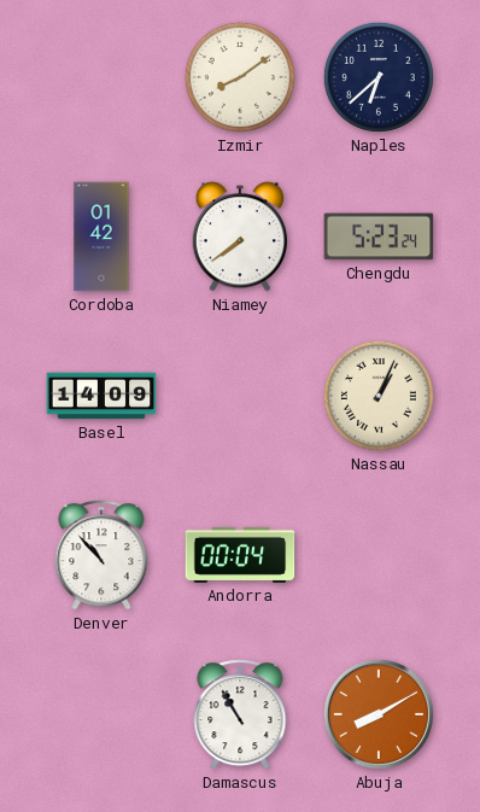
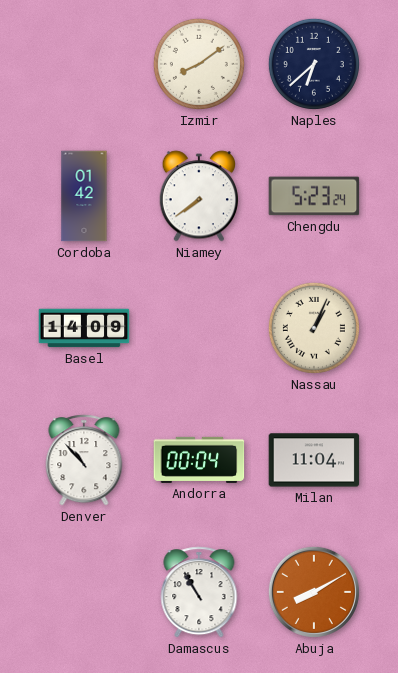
Milan: none -> 11:04
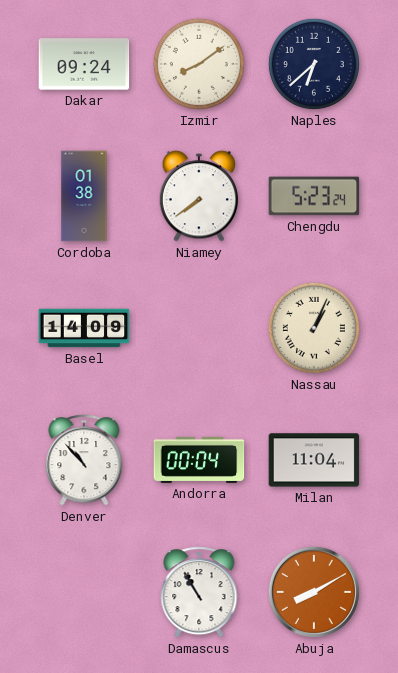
Dakar: none -> 09:24
Cordoba: 01:42 -> 01:38
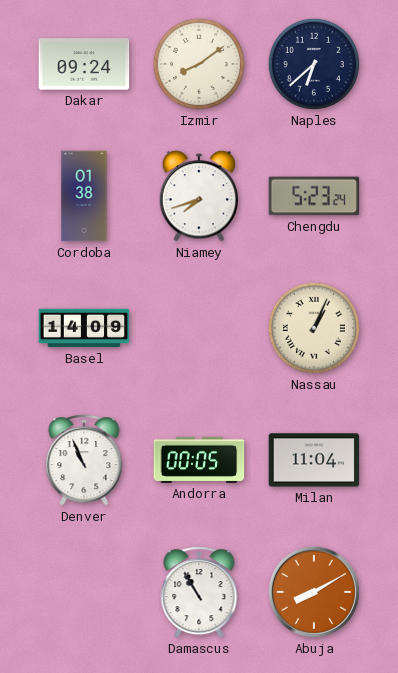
Niamey: 7:39 -> 7:42
Denver: 10:53 -> 10:56
Andorra: 00:04 -> 00:05
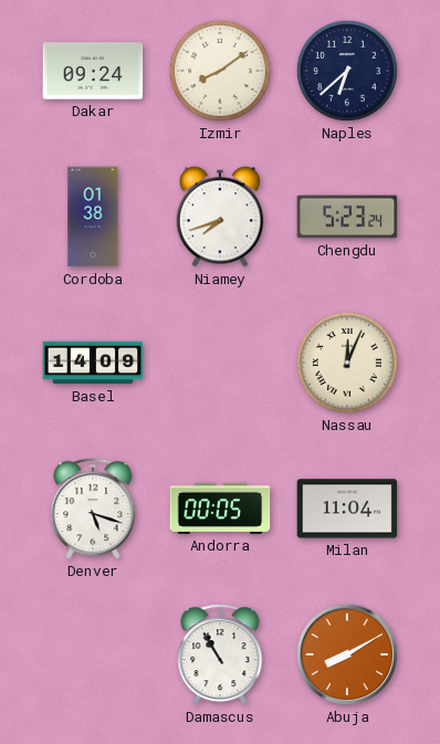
Nassau: 1:04 -> 12:04
Denver: 10:56 -> 5:18
